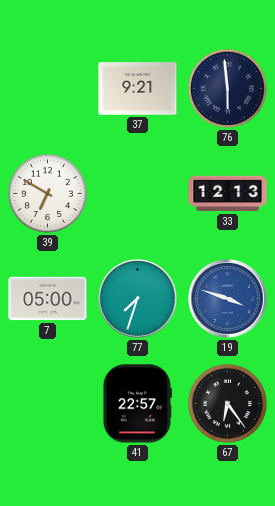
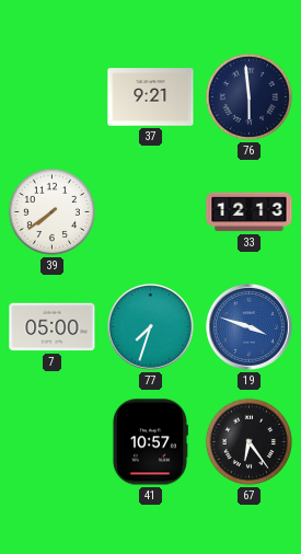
39: 6:50 -> 7:39
41: 22:57 -> 10:57
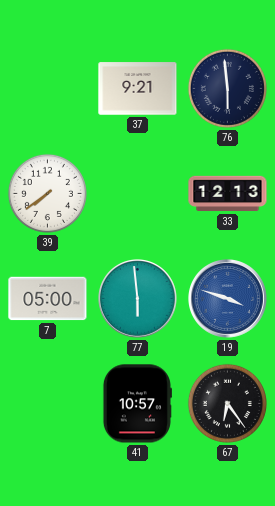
77: 7:33 -> 5:59
